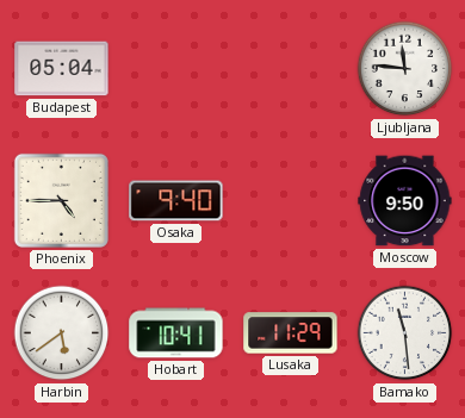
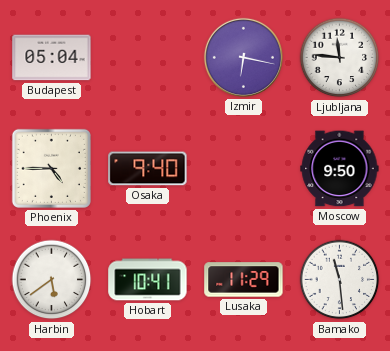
Izmir: none -> 6:17
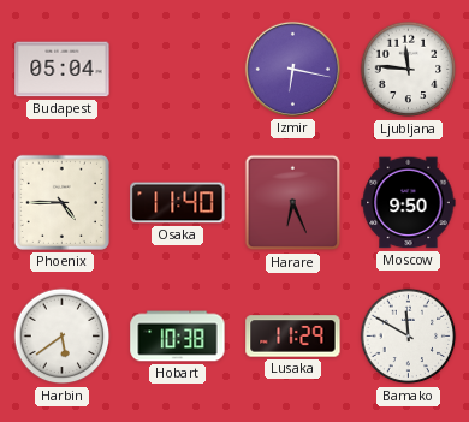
Osaka: 9:40 -> 11:40
Harare: none -> 6:26
Hobart: 10:41 -> 10:38
Bamako: 11:29 -> 11:50
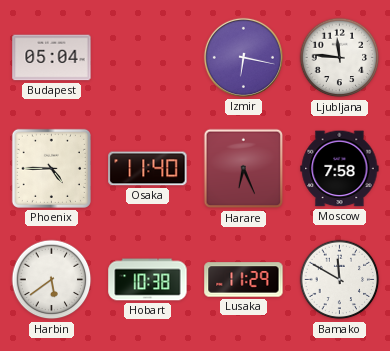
Moscow: 9:50 -> 7:58
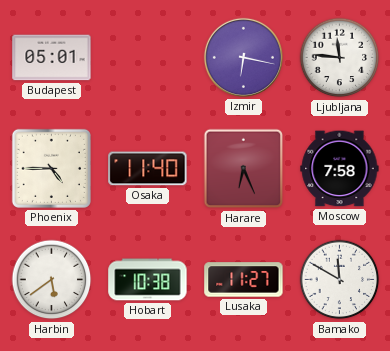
Budapest: 05:04 -> 05:01
Lusaka: 11:29 -> 11:27
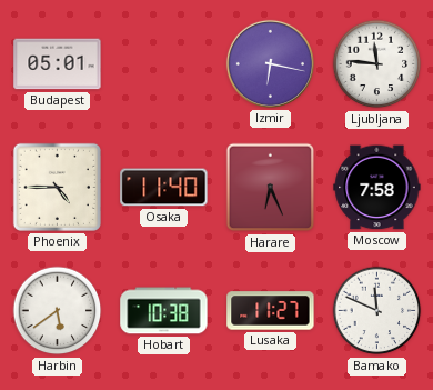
Bamako: 11:50 -> 11:49
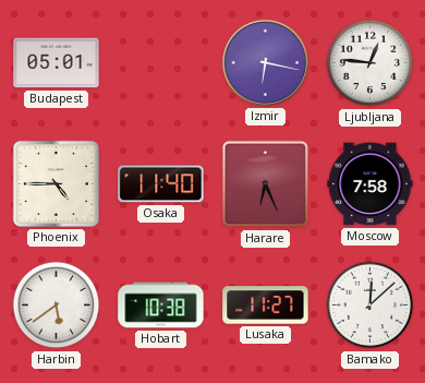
Ljubljana: 11:46 -> 12:46
Bamako: 11:49 -> 12:08
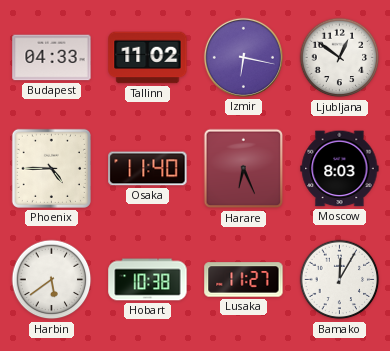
Budapest: 05:01 -> 04:33
Tallinn: none -> 11:02
Ljubljana: 12:46 -> 12:51
Moscow: 7:58 -> 8:03
Bamako: 12:08 -> 12:05
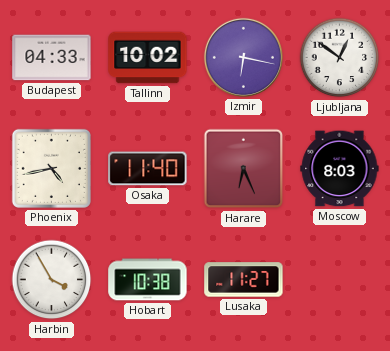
Tallinn: 11:02 -> 10:02
Phoenix: 4:45 -> 4:43
Harbin: 5:39 -> 3:55
Bamako: 12:05 -> none
